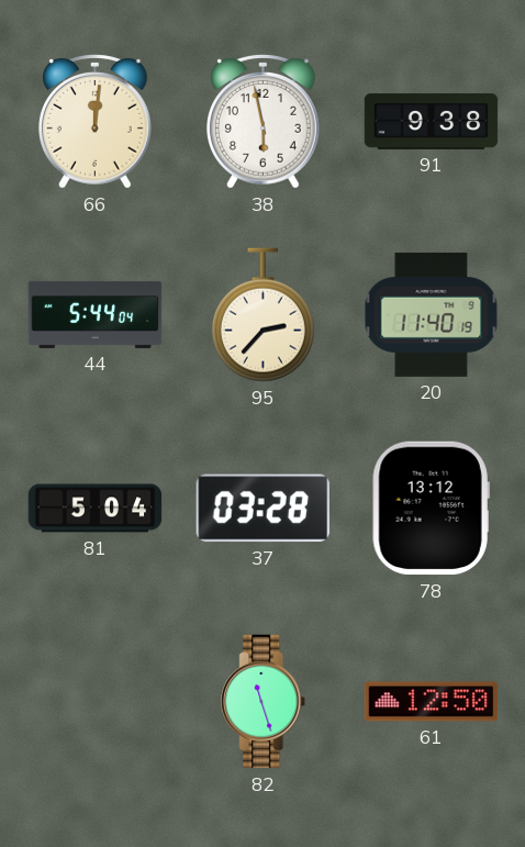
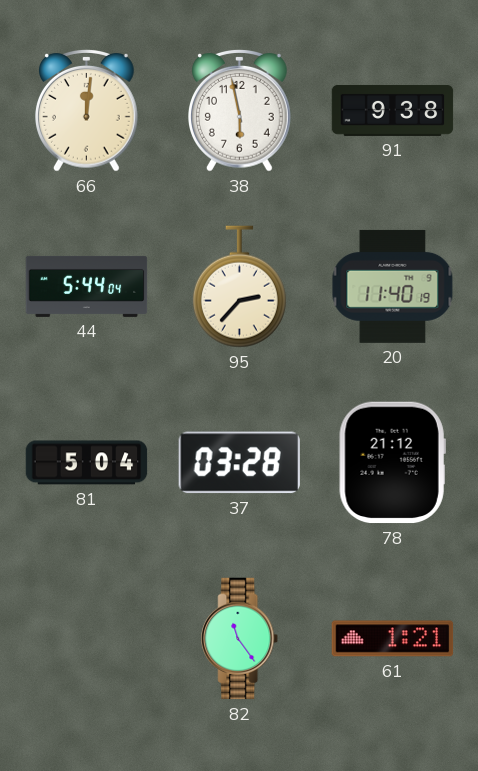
78: 13:12 -> 21:12
82: 11:27 -> 11:24
61: 12:50 -> 1:21
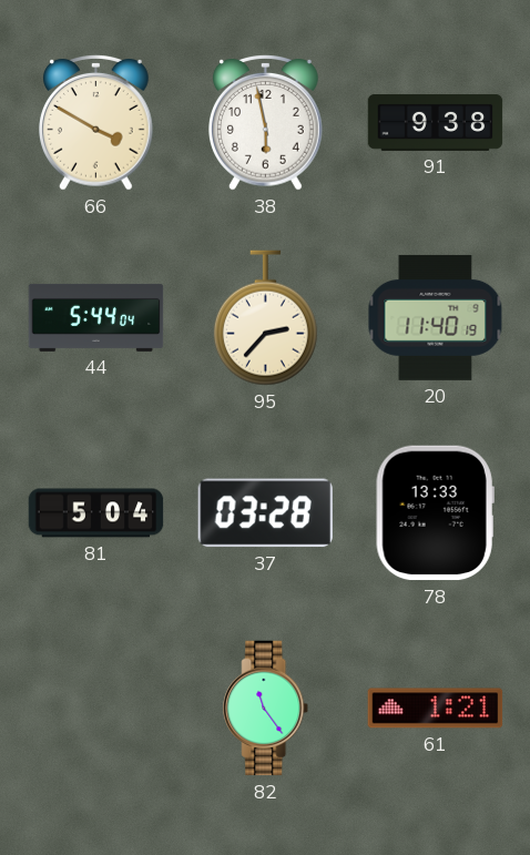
66: 12:01 -> 3:50
78: 21:12 -> 13:33
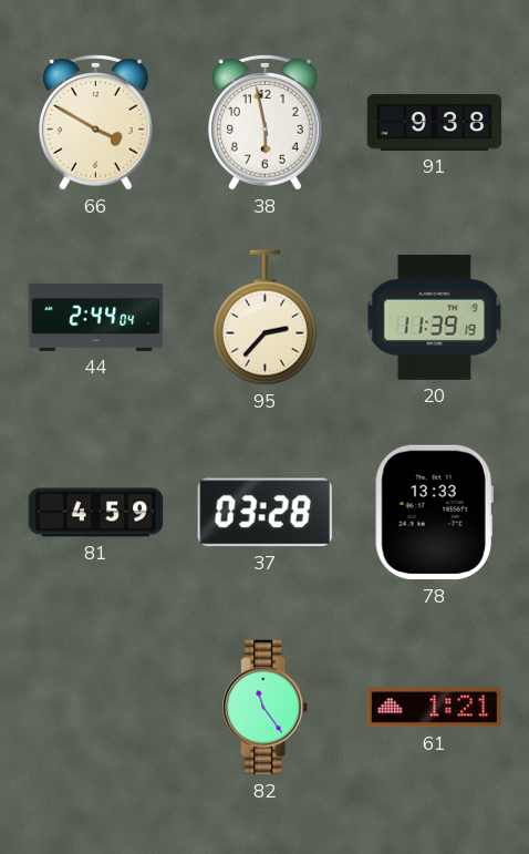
44: 5:44 -> 2:44
20: 11:40 -> 11:39
81: 5:04 -> 4:59
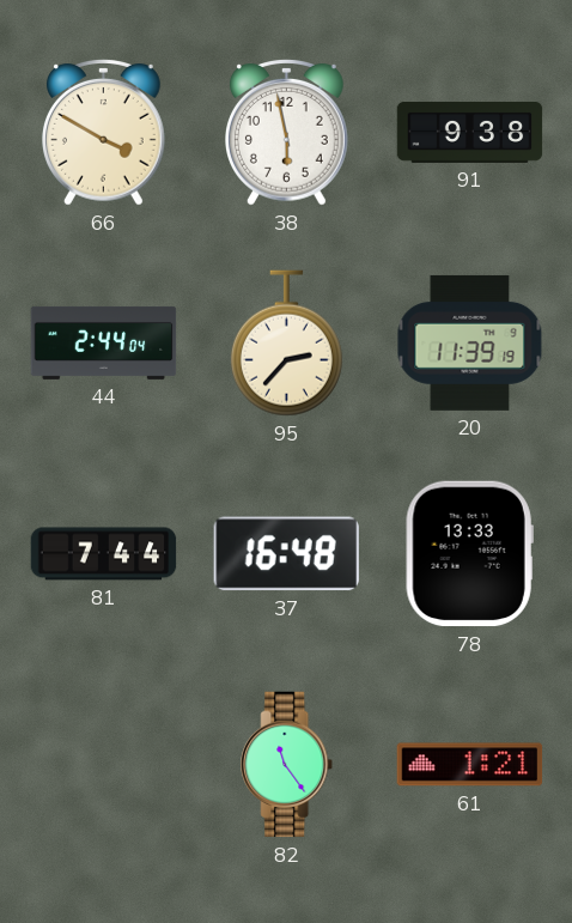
81: 4:59 -> 7:44
37: 03:28 -> 16:48
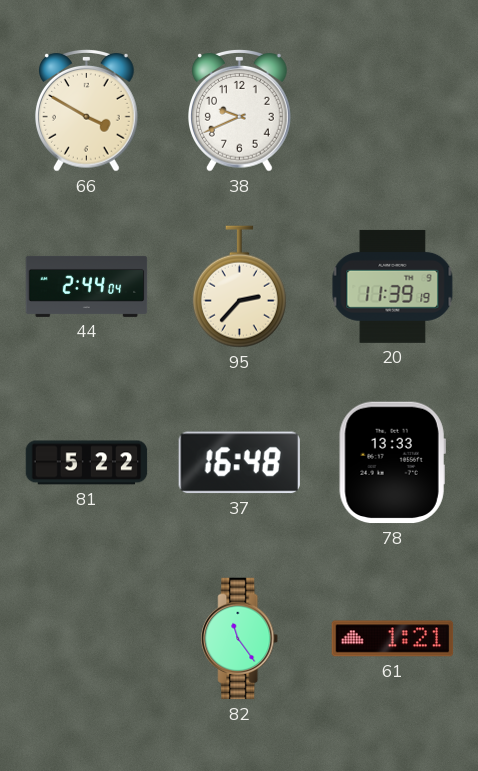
38: 5:58 -> 9:41
91: 9:38 -> none
81: 7:44 -> 5:22
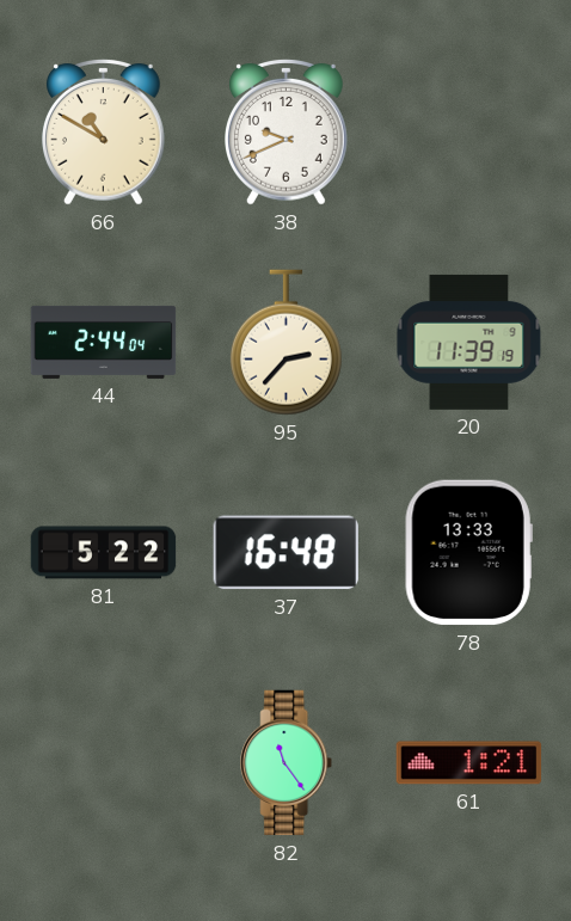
66: 3:50 -> 10:50
